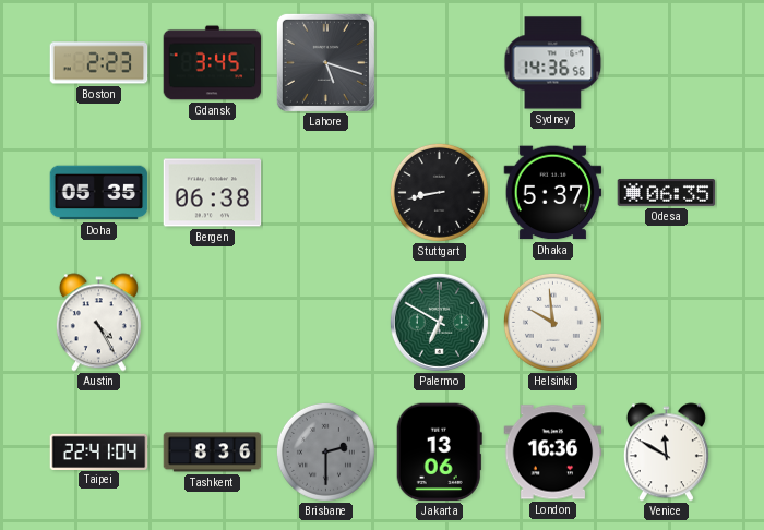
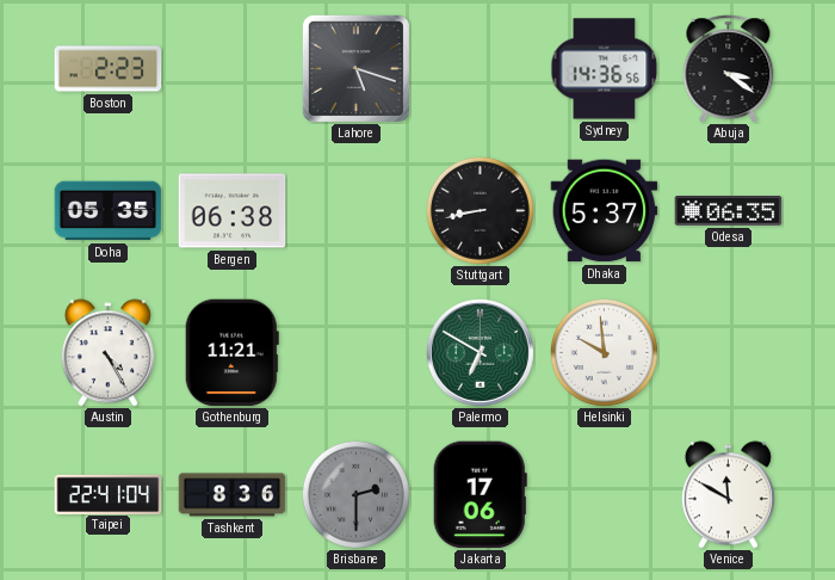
Gdansk: 3:45 -> none
Abuja: none -> 3:21
Gothenburg: none -> 11:21
Jakarta: 13:06 -> 17:06
London: 16:36 -> none
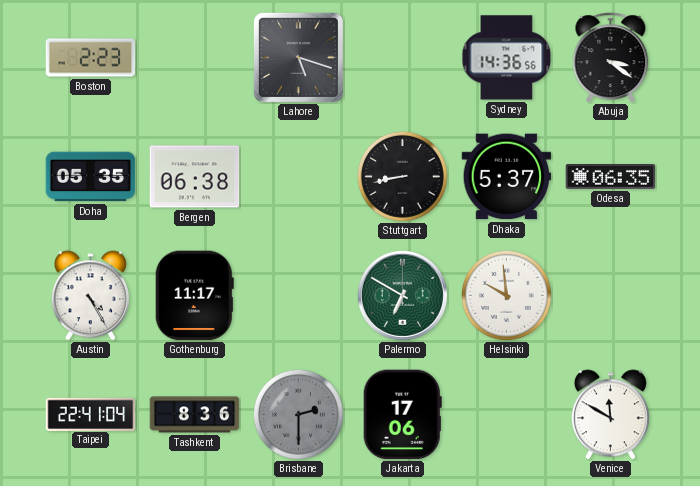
Gothenburg: 11:21 -> 11:17
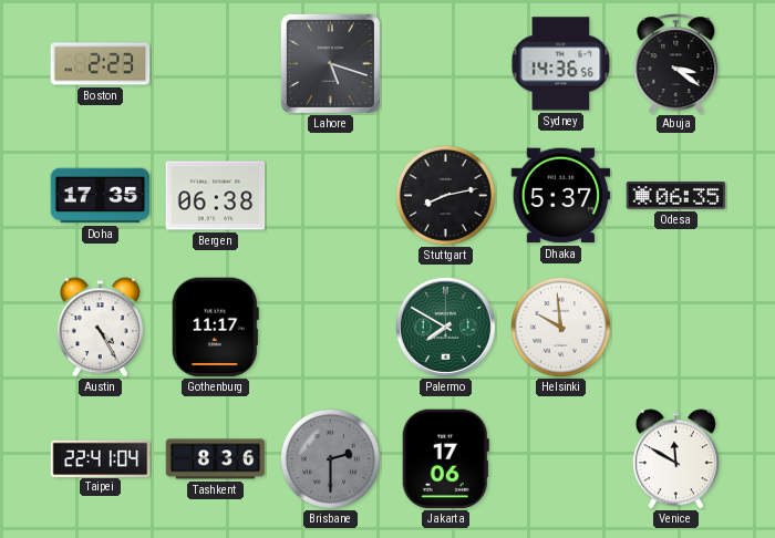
Doha: 05:35 -> 17:35
Stuttgart: 8:43 -> 8:13
Palermo: 6:50 -> 7:50
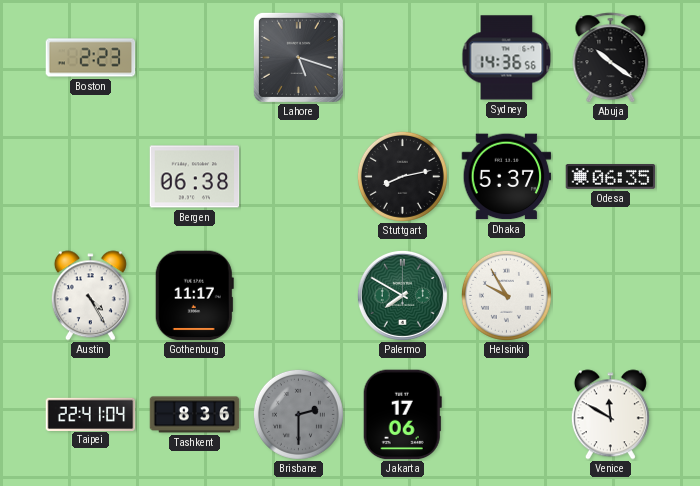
Abuja: 3:21 -> 10:21
Doha: 17:35 -> none
Helsinki: 9:59 -> 9:55
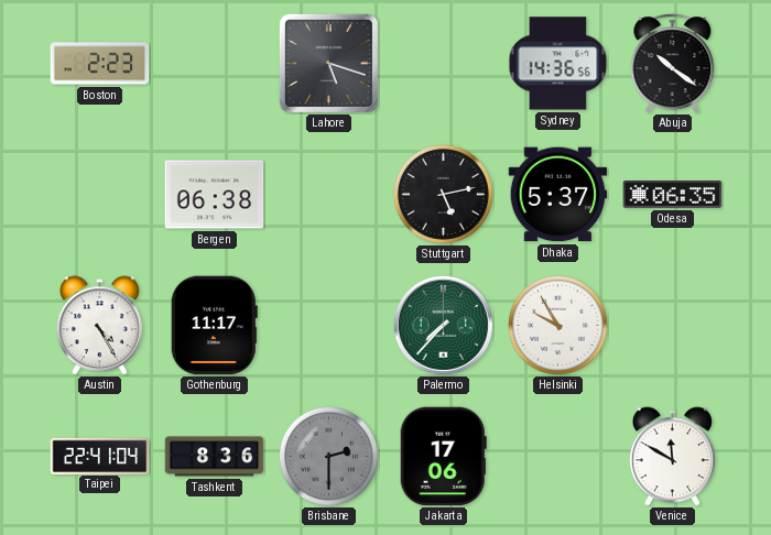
Stuttgart: 8:13 -> 5:13
Palermo: 7:50 -> 7:37
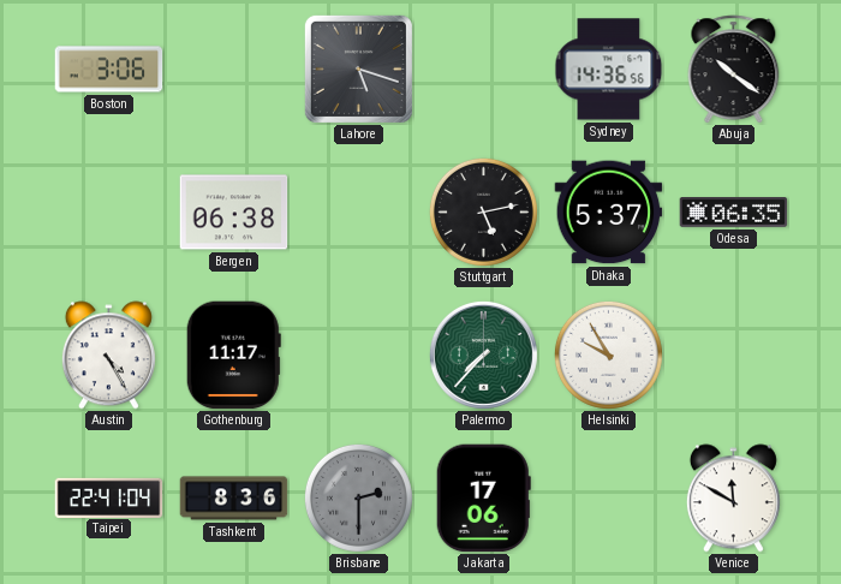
Boston: 2:23 -> 3:06
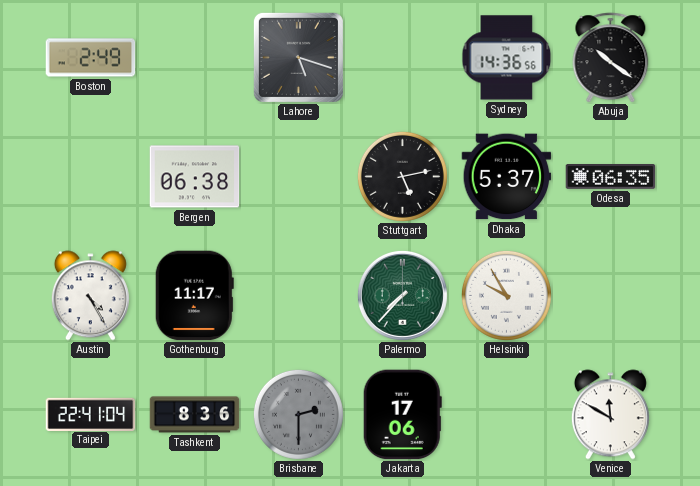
Boston: 3:06 -> 2:49
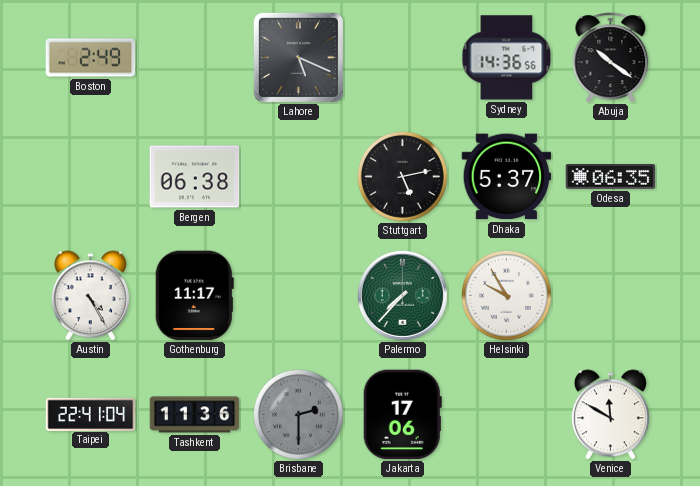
Lahore: 5:18 -> 5:19
Tashkent: 8:36 -> 11:36
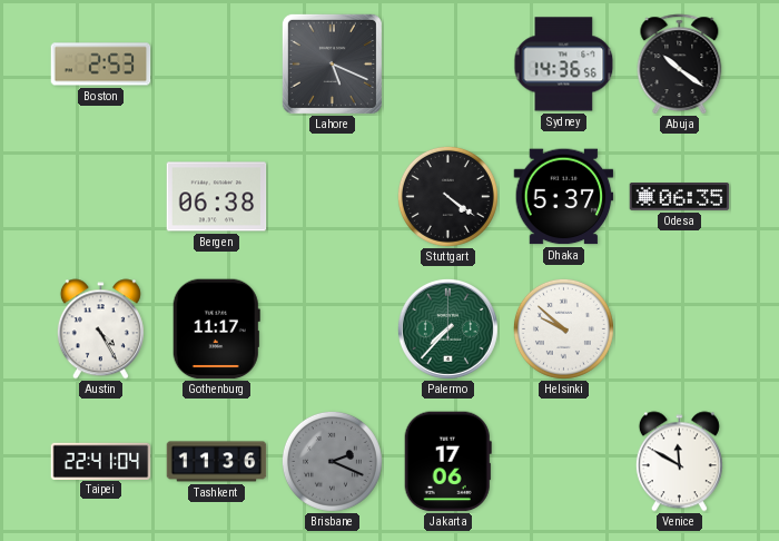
Boston: 2:49 -> 2:53
Stuttgart: 5:13 -> 4:21
Helsinki: 9:55 -> 9:52
Brisbane: 2:30 -> 2:19
